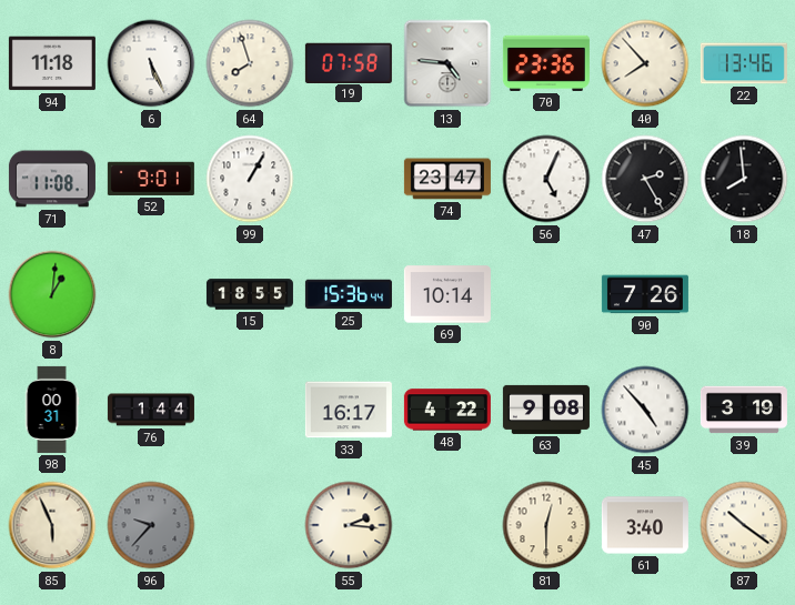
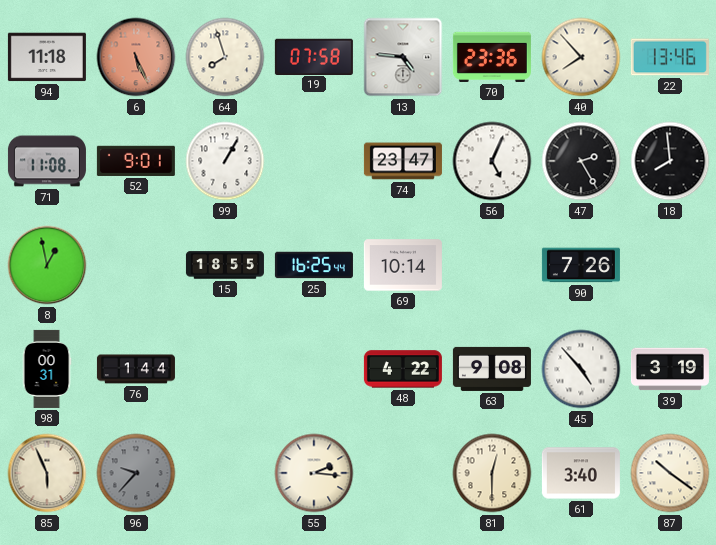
6 dial: white -> salmon
8: 1:01 -> 12:58
25: 15:36 -> 16:25
33: 16:17 -> none
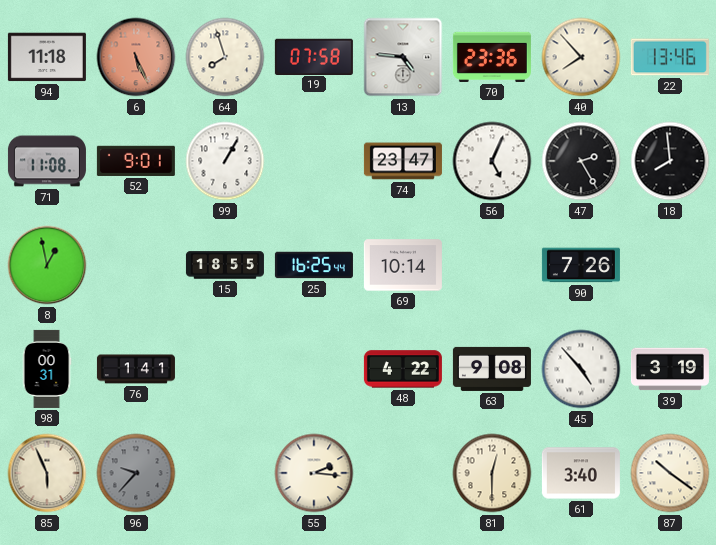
76: 1:44 -> 1:41
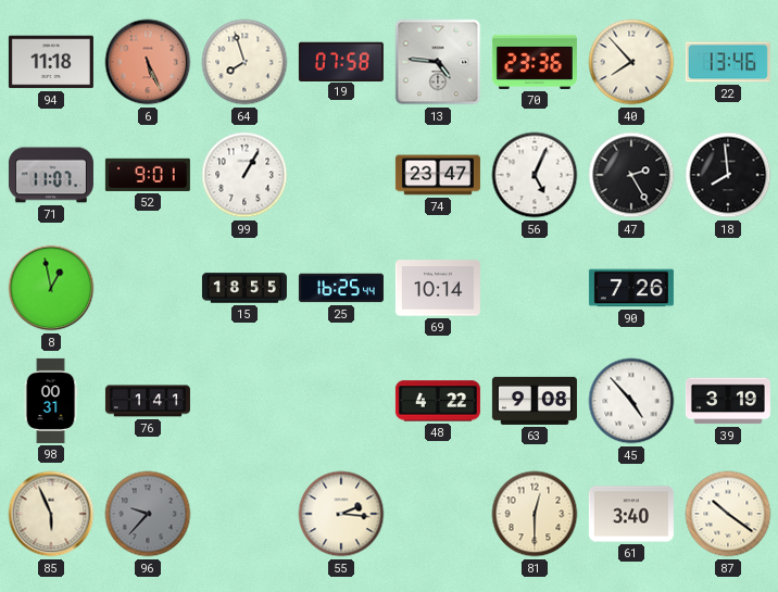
71: 11:08 -> 11:07
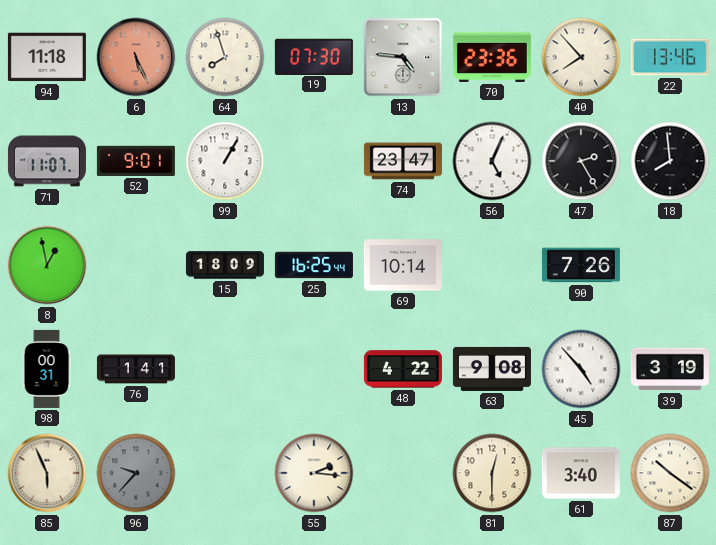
19: 07:58 -> 07:30
15: 18:55 -> 18:09
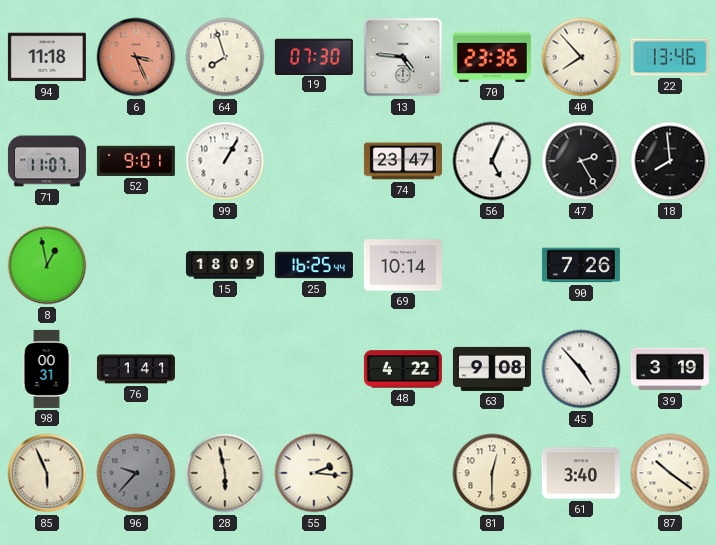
6: 5:26 -> 3:26
28: none -> 5:58
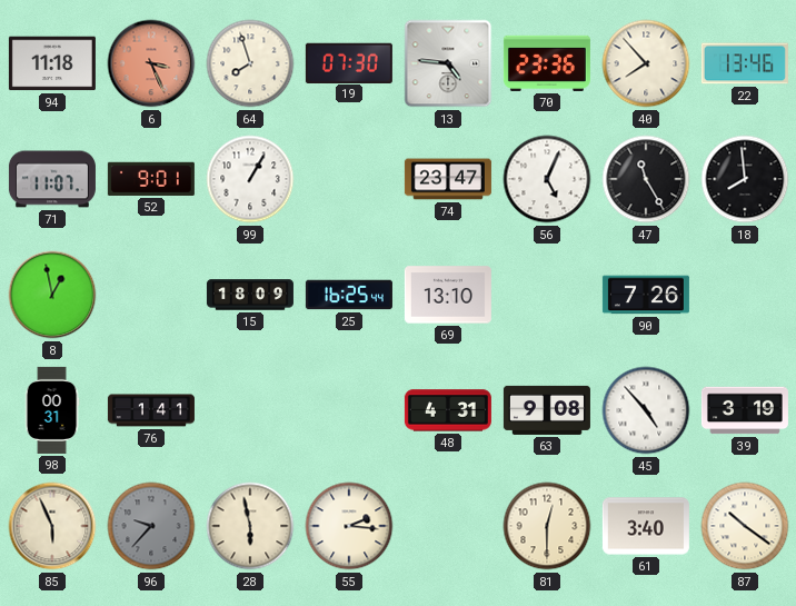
47: 2:25 -> 11:25
69: 10:14 -> 13:10
48: 4:22 -> 4:31
